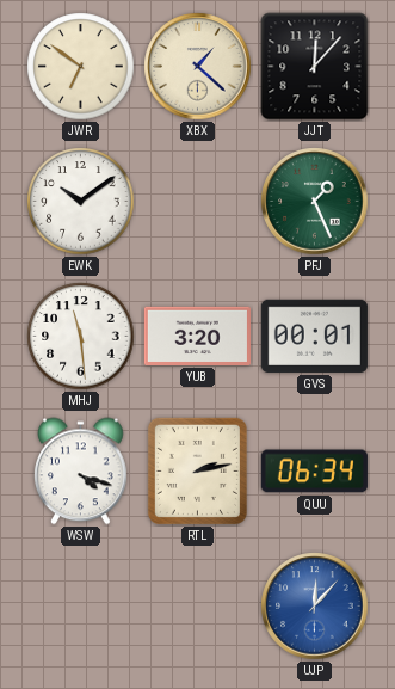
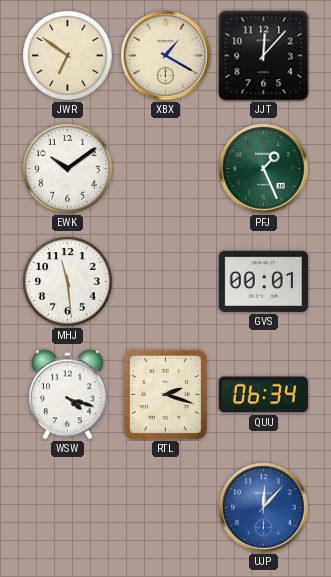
XBX: 1:22 -> 1:20
YUB: 3:20 -> none
RTL: 2:13 -> 2:18
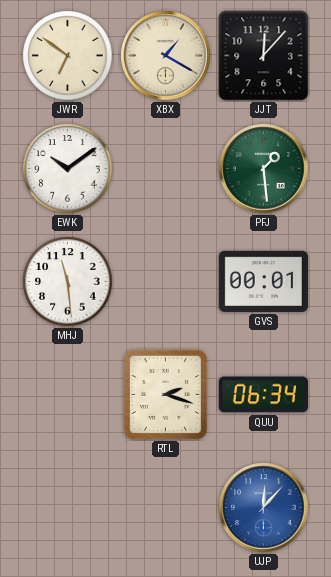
PFJ: 1:26 -> 1:29
WSW: 4:18 -> none
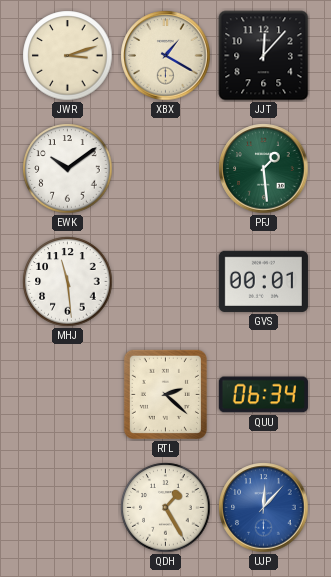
JWR: 6:51 -> 3:12
RTL: 2:18 -> 2:22
QDH: none -> 1:25
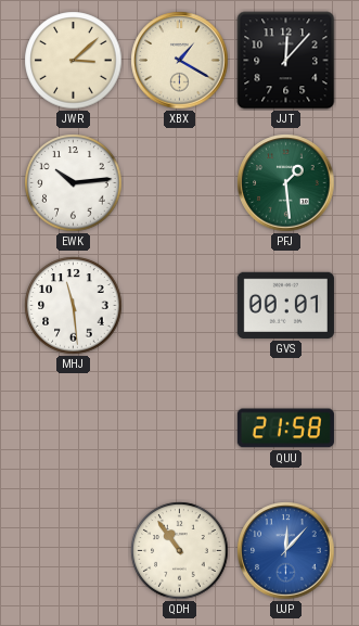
JWR: 3:12 -> 3:08
EWK: 10:09 -> 10:14
RTL: 2:22 -> none
QUU: 06:34 -> 21:58
QDH: 1:25 -> 10:54
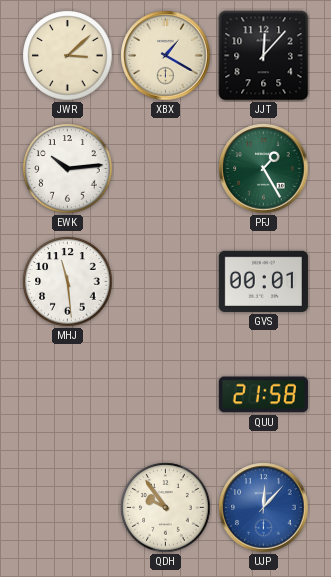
PFJ: 1:29 -> 1:25
QDH: 10:54 -> 9:54
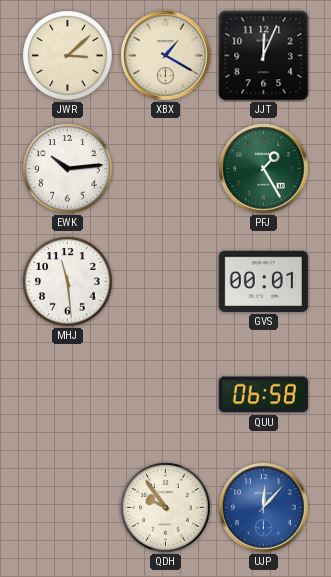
JJT: 12:07 -> 12:04
QUU: 21:58 -> 06:58
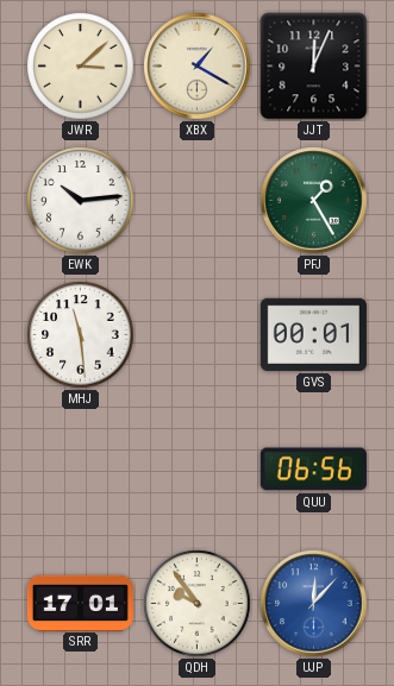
QUU: 06:58 -> 06:56
SRR: none -> 17:01
